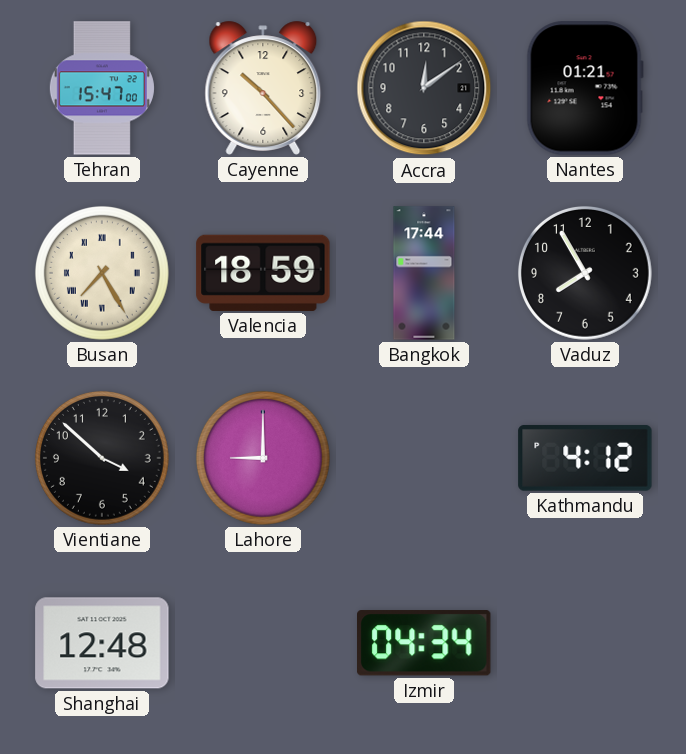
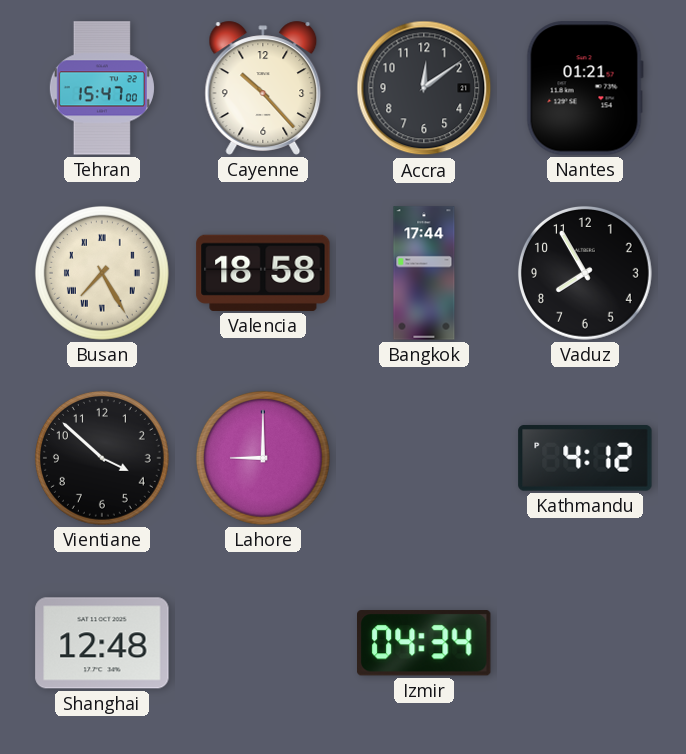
Valencia: 18:59 -> 18:58
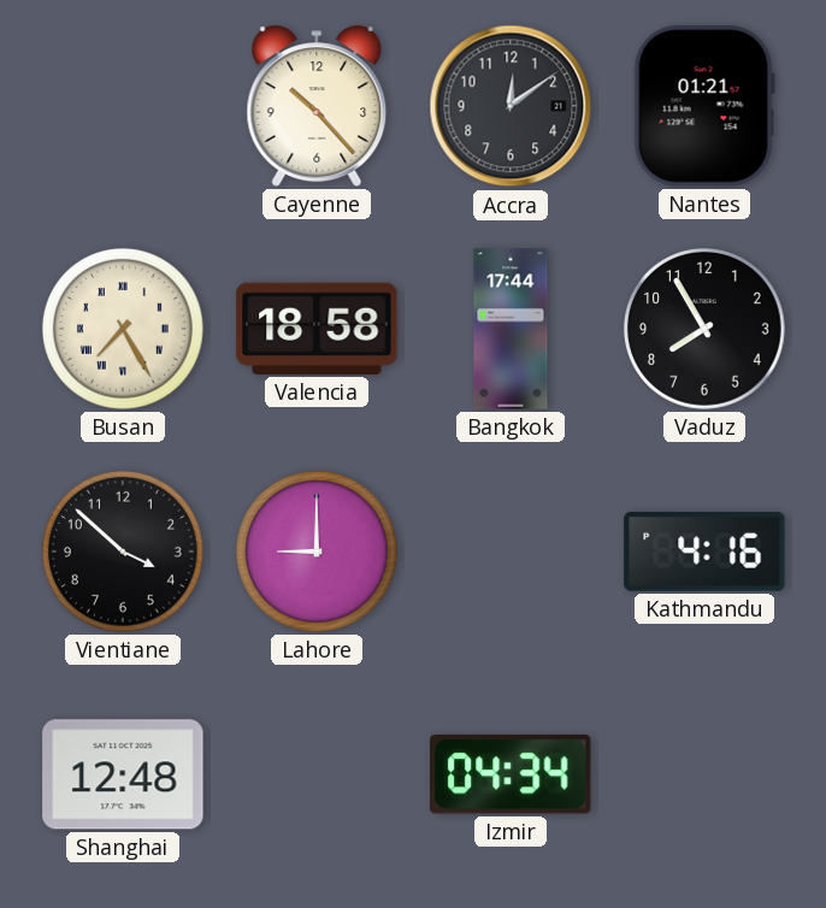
Tehran: 15:47 -> none
Kathmandu: 4:12 -> 4:16
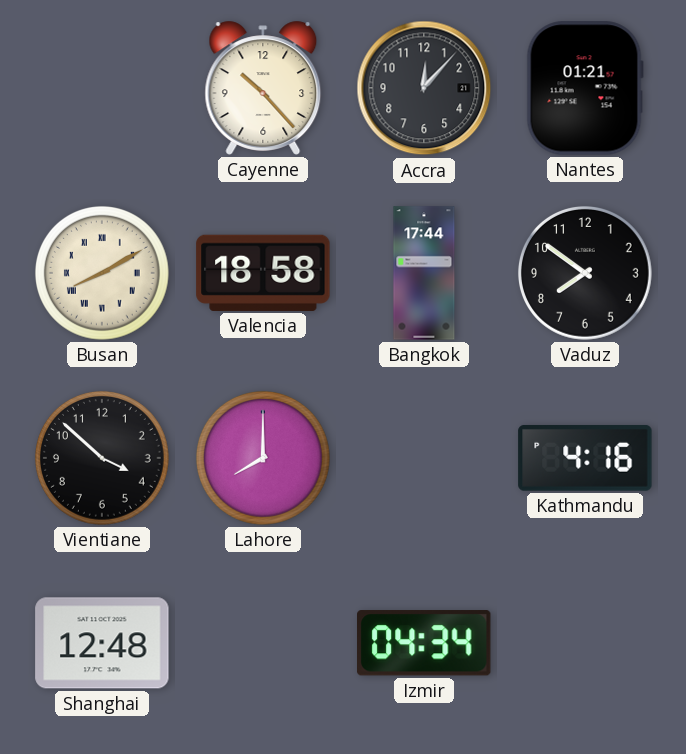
Accra: 12:09 -> 12:07
Busan: 7:25 -> 8:10
Vaduz: 7:55 -> 7:51
Lahore: 9:00 -> 8:00
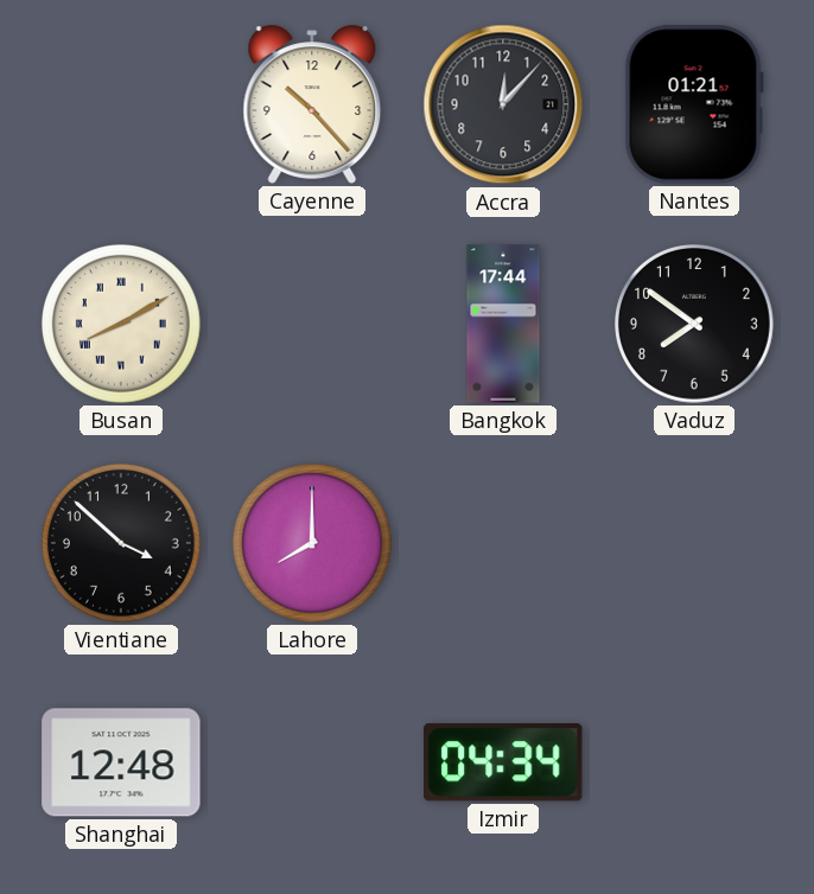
Valencia: 18:58 -> none
Kathmandu: 4:16 -> none
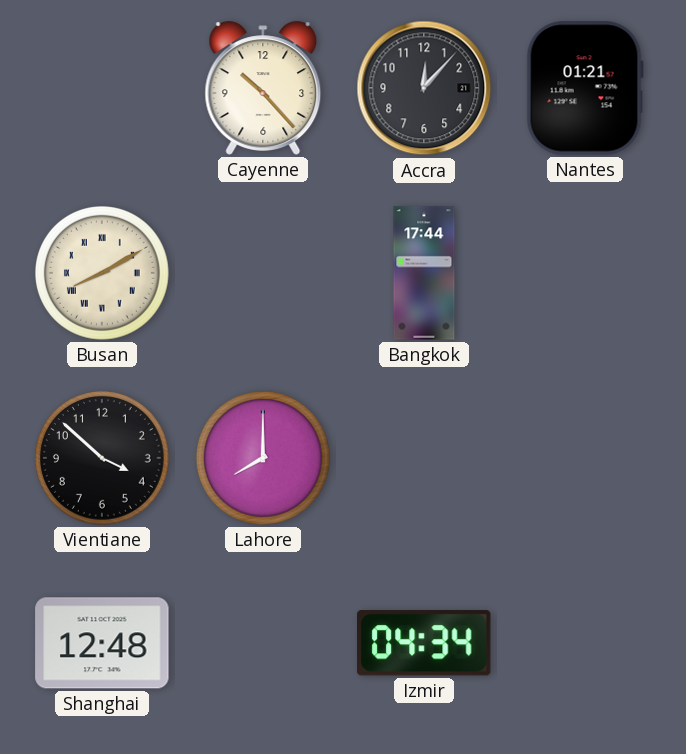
Vaduz: 7:51 -> none
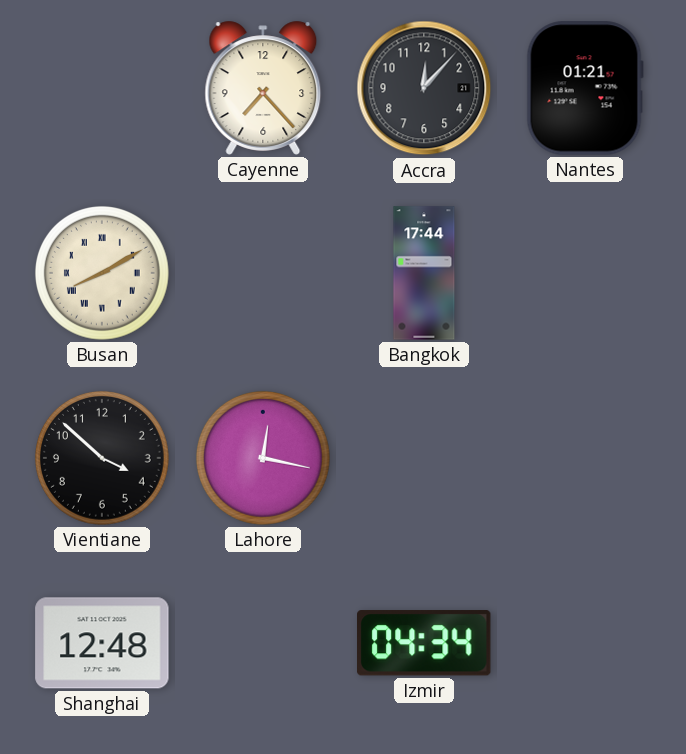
Cayenne: 10:23 -> 7:23
Lahore: 8:00 -> 12:17
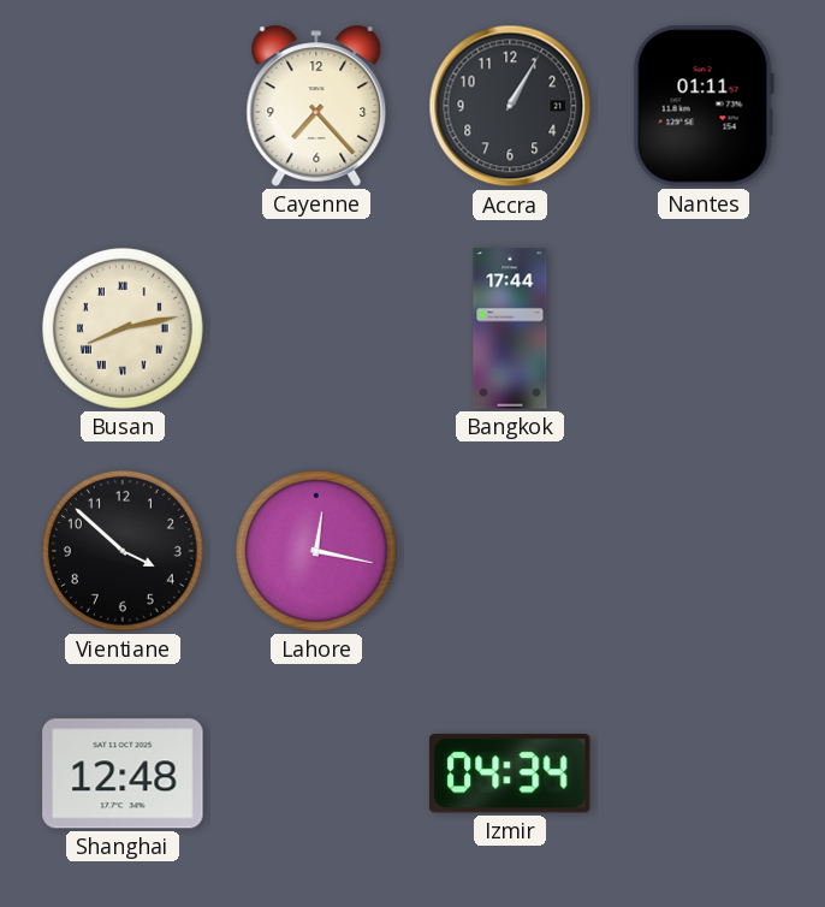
Accra: 12:07 -> 1:05
Nantes: 01:21 -> 01:11
Busan: 8:10 -> 8:13
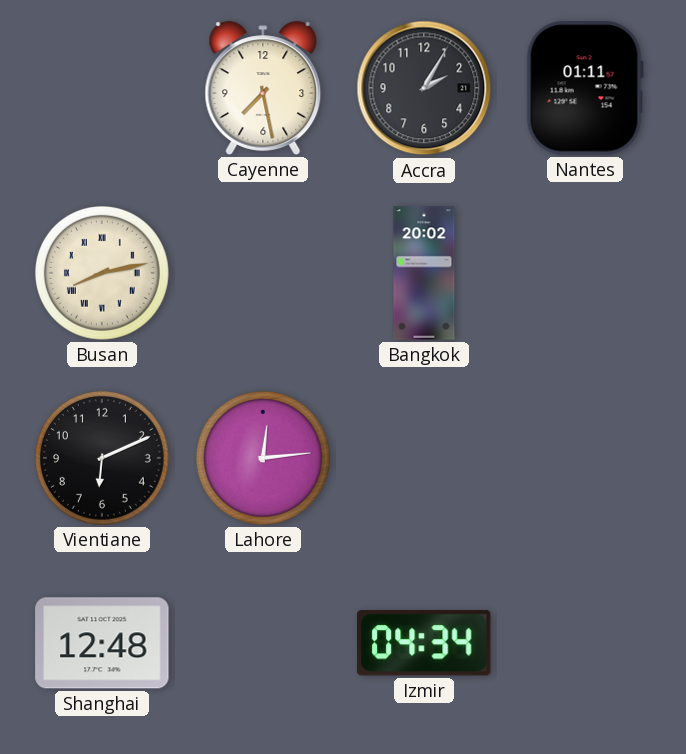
Cayenne: 7:23 -> 7:28
Accra: 1:05 -> 2:05
Bangkok: 17:44 -> 20:02
Vientiane: 3:52 -> 6:11
Lahore: 12:17 -> 12:14
